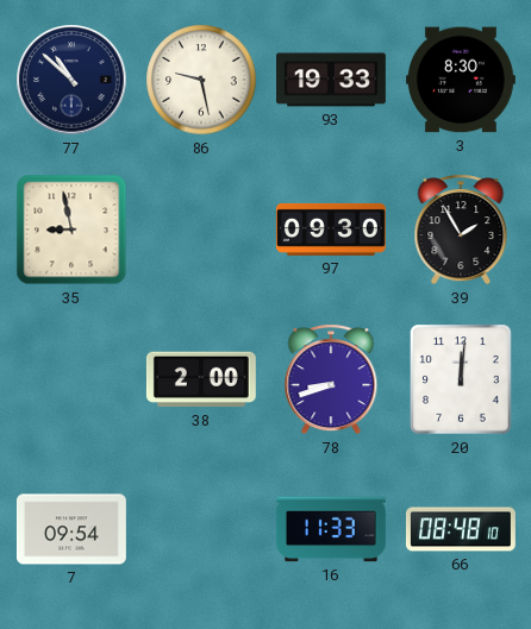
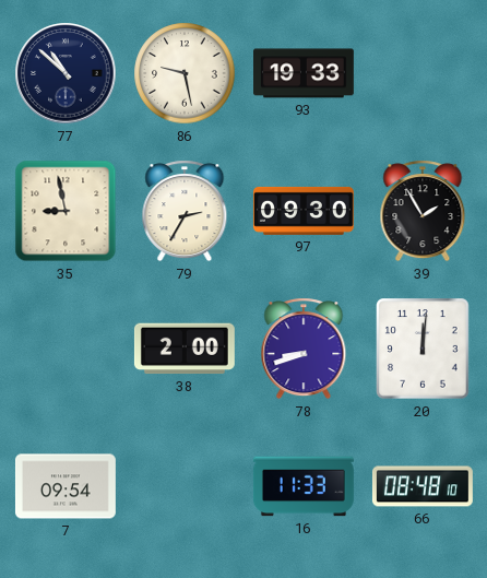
3: 8:30 -> none
79: none -> 2:35
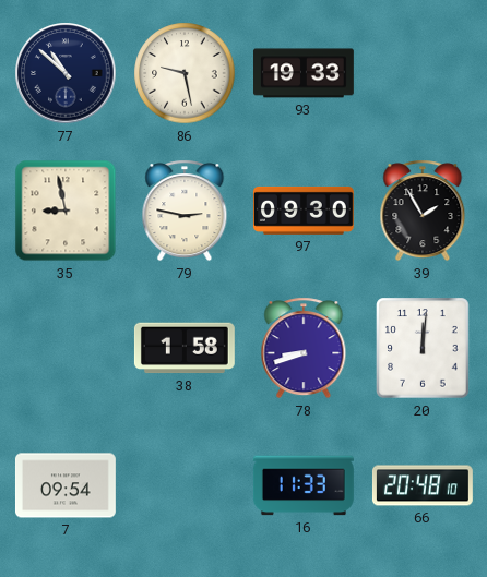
79: 2:35 -> 2:47
38: 2:00 -> 1:58
66: 08:48 -> 20:48
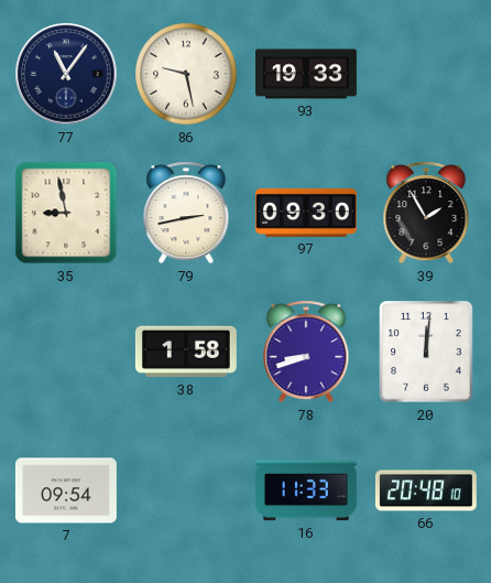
77: 10:52 -> 11:06
79: 2:47 -> 2:43
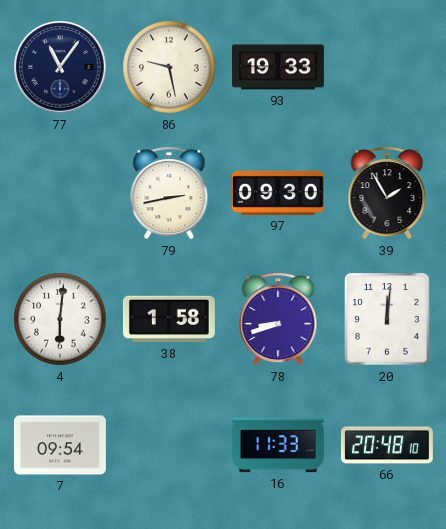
35: 8:58 -> none
4: none -> 6:01
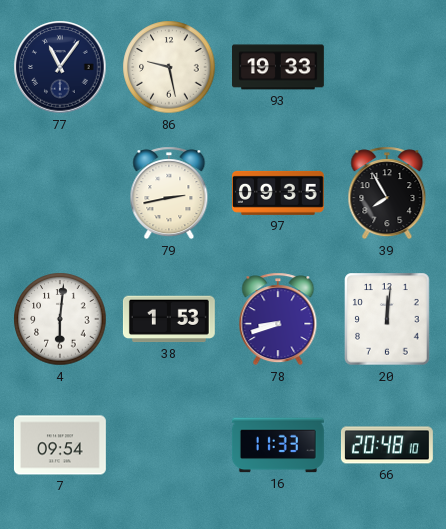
97: 09:30 -> 09:35
39: 1:55 -> 7:55
38: 1:58 -> 1:53
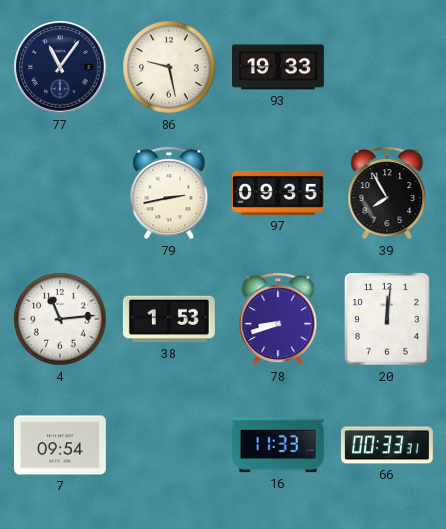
4: 6:01 -> 11:14
66: 20:48 -> 00:33
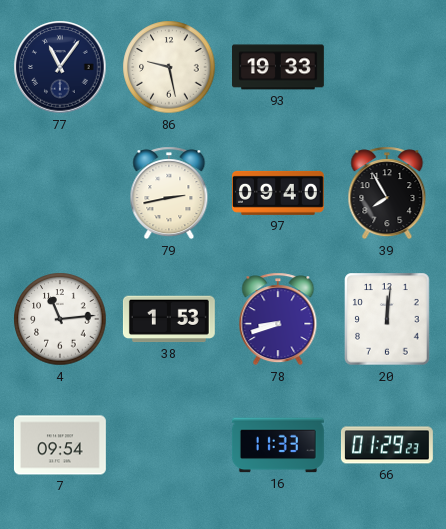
97: 09:35 -> 09:40
66: 00:33 -> 01:29
